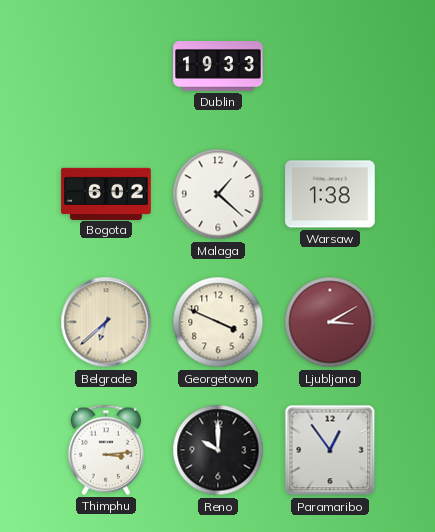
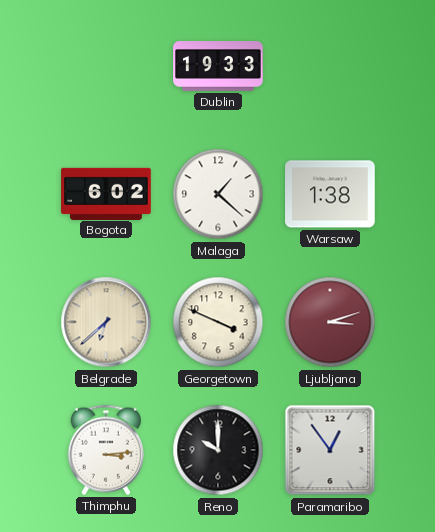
Ljubljana: 3:10 -> 3:12
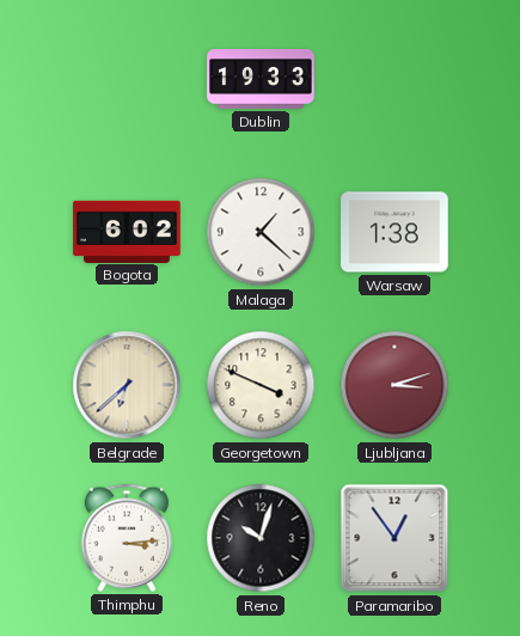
Reno: 10:00 -> 10:03
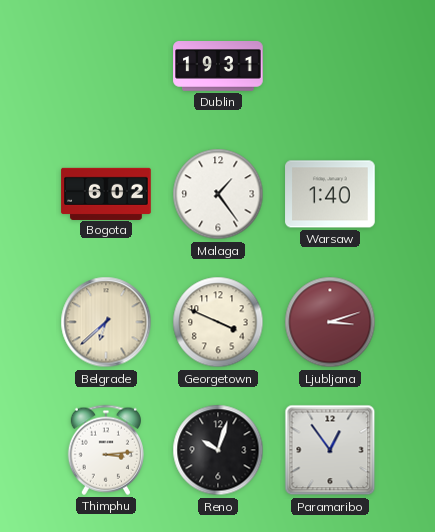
Dublin: 19:33 -> 19:31
Malaga: 1:22 -> 1:24
Warsaw: 1:38 -> 1:40
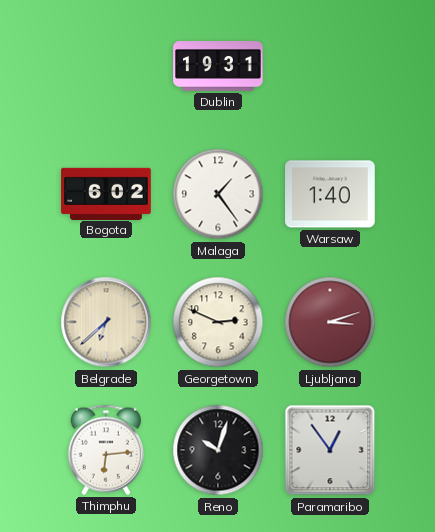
Georgetown: 3:49 -> 2:49
Thimphu: 3:14 -> 6:14
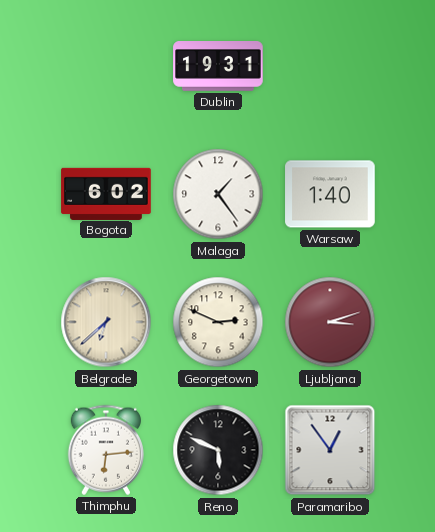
Reno: 10:03 -> 5:49
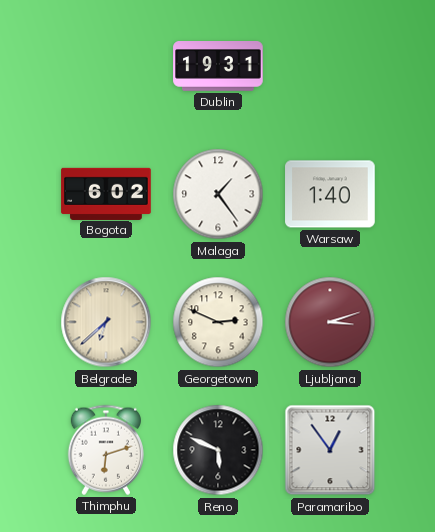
Thimphu: 6:14 -> 6:12
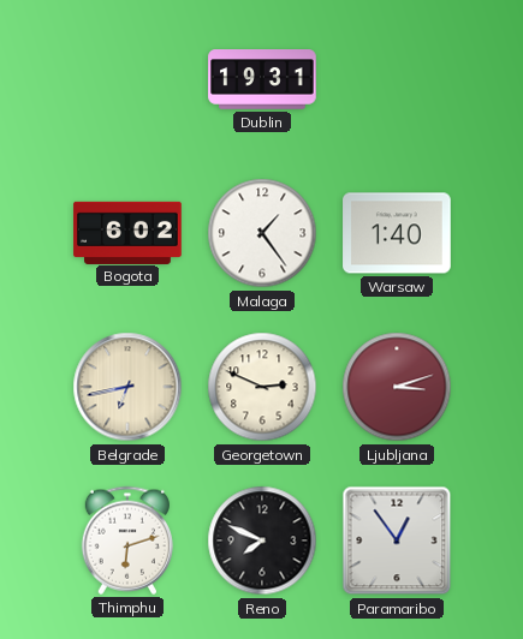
Belgrade: 6:38 -> 6:43
Reno: 5:49 -> 7:49
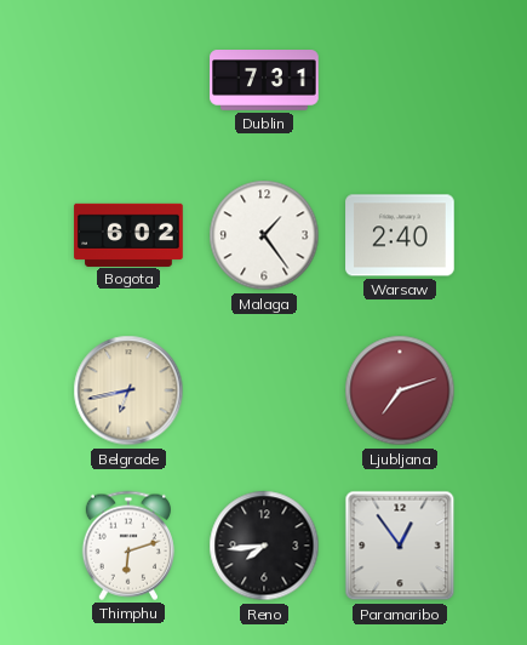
Dublin: 19:31 -> 7:31
Warsaw: 1:40 -> 2:40
Georgetown: 2:49 -> none
Ljubljana: 3:12 -> 7:12
Reno: 7:49 -> 7:44
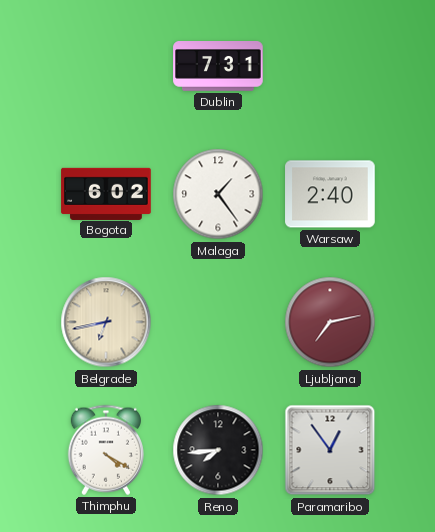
Ljubljana: 7:12 -> 7:13
Thimphu: 6:12 -> 4:20
